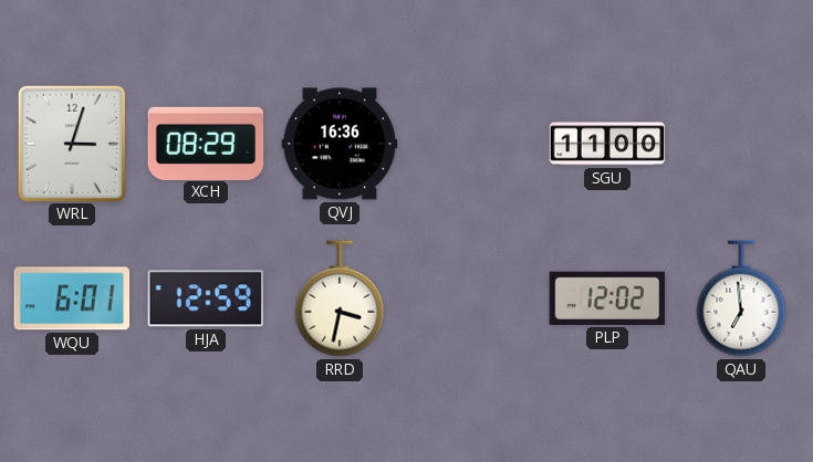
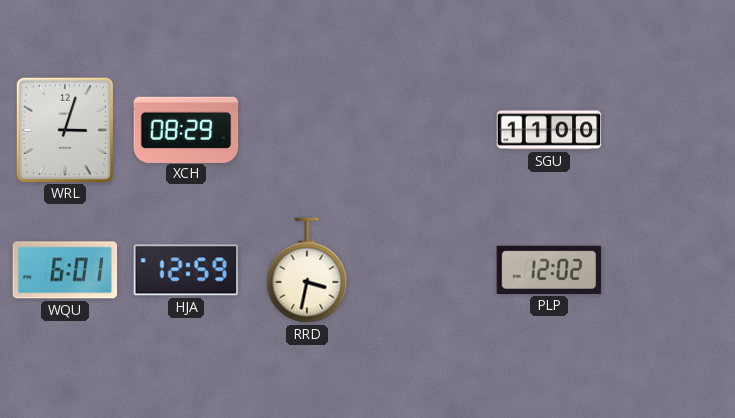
QVJ: 16:36 -> none
QAU: 6:59 -> none
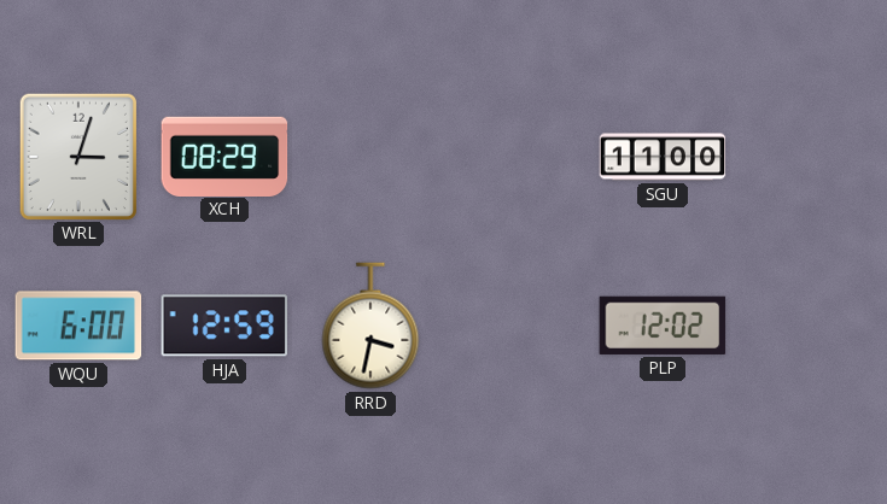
WQU: 6:01 -> 6:00
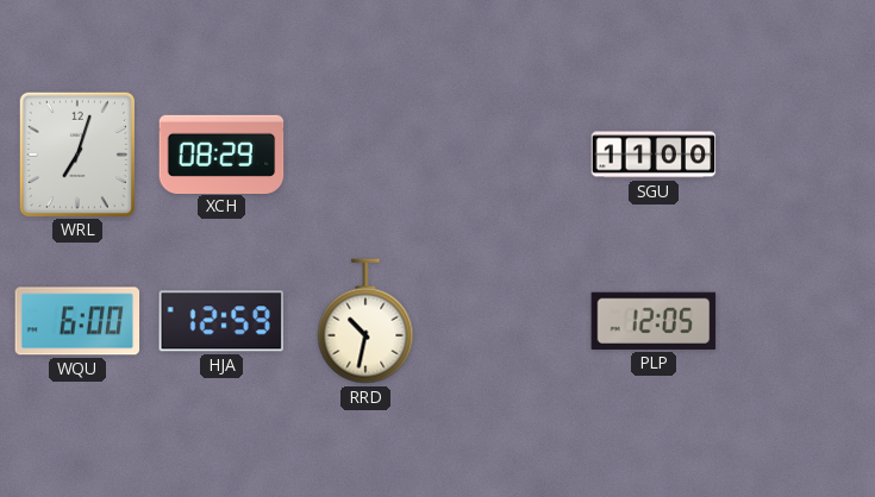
WRL: 3:03 -> 7:03
RRD: 3:32 -> 10:32
PLP: 12:02 -> 12:05
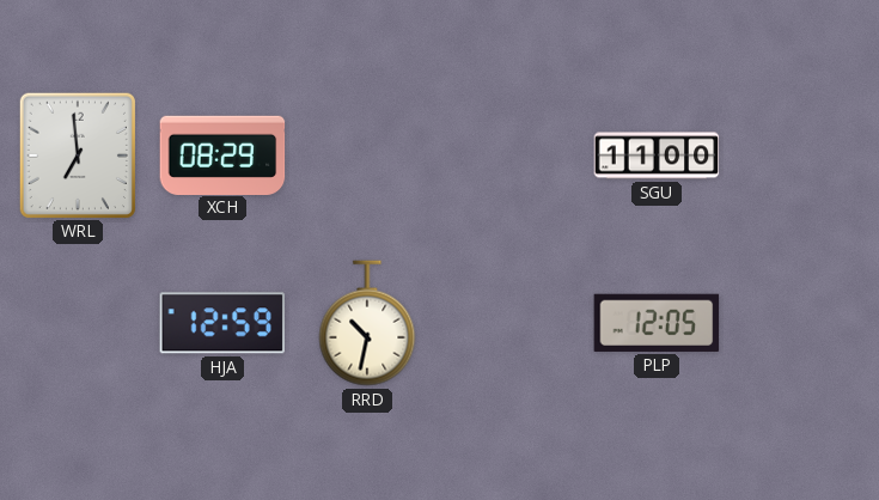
WRL: 7:03 -> 6:59
WQU: 6:00 -> none
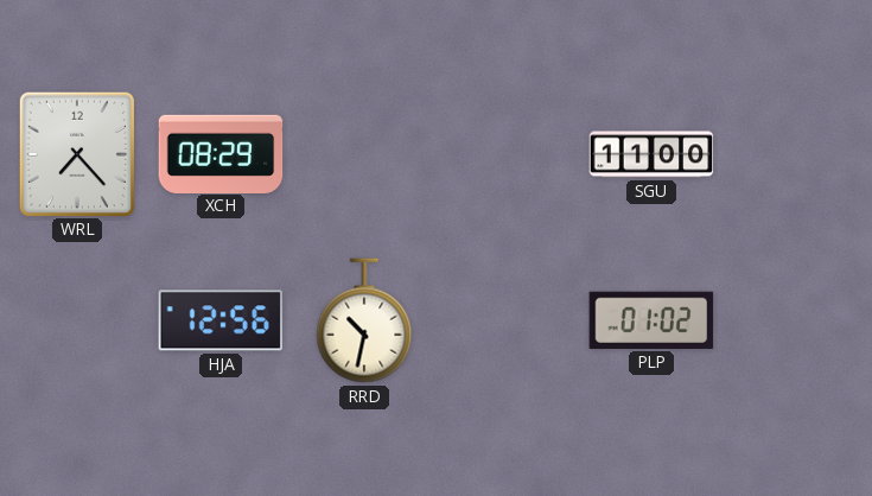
WRL: 6:59 -> 7:23
HJA: 12:59 -> 12:56
PLP: 12:05 -> 01:02
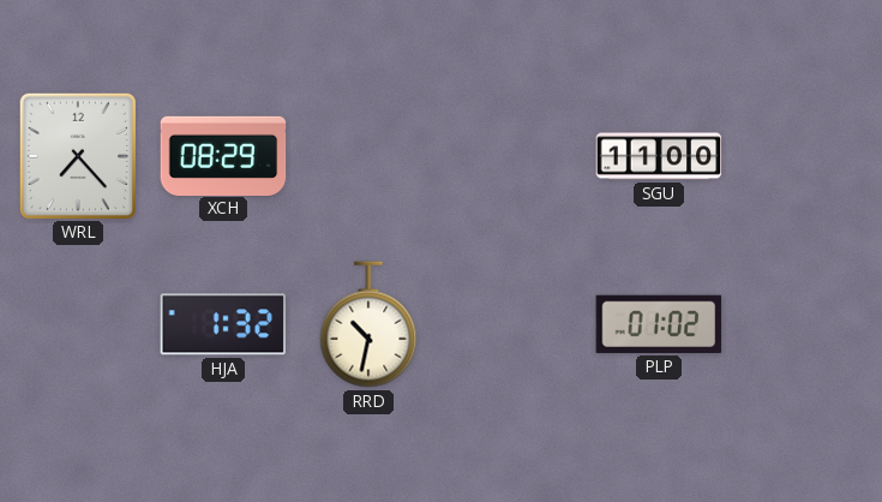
HJA: 12:56 -> 1:32
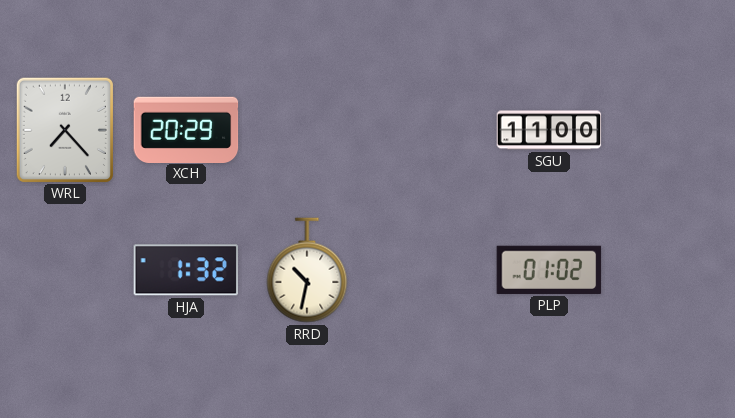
XCH: 08:29 -> 20:29
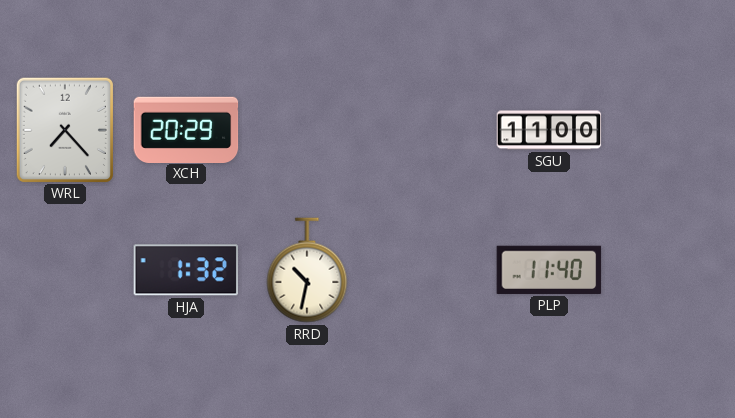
PLP: 01:02 -> 11:40
